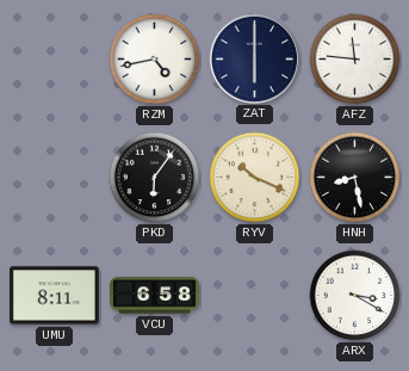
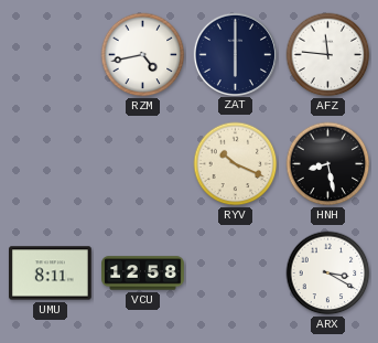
PKD: 6:06 -> none
VCU: 6:58 -> 12:58
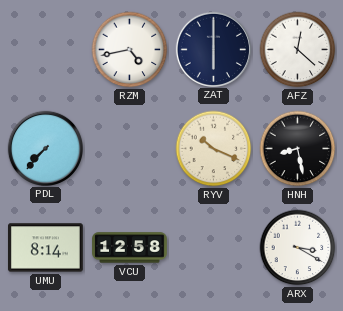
AFZ: 11:46 -> 12:22
PDL: none -> 7:37
UMU: 8:11 -> 8:14
